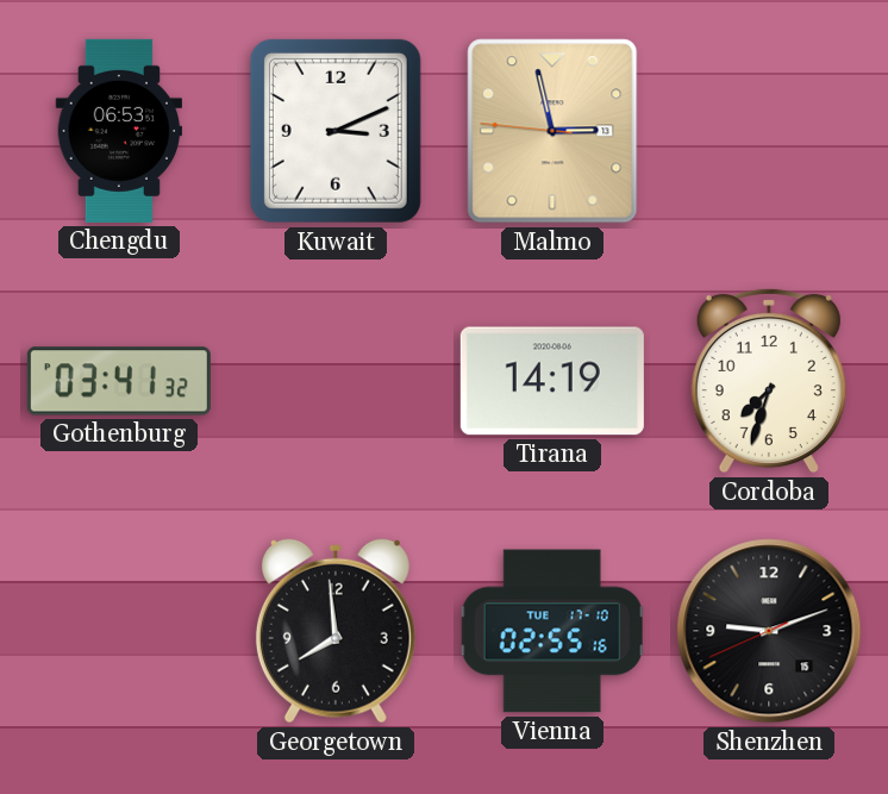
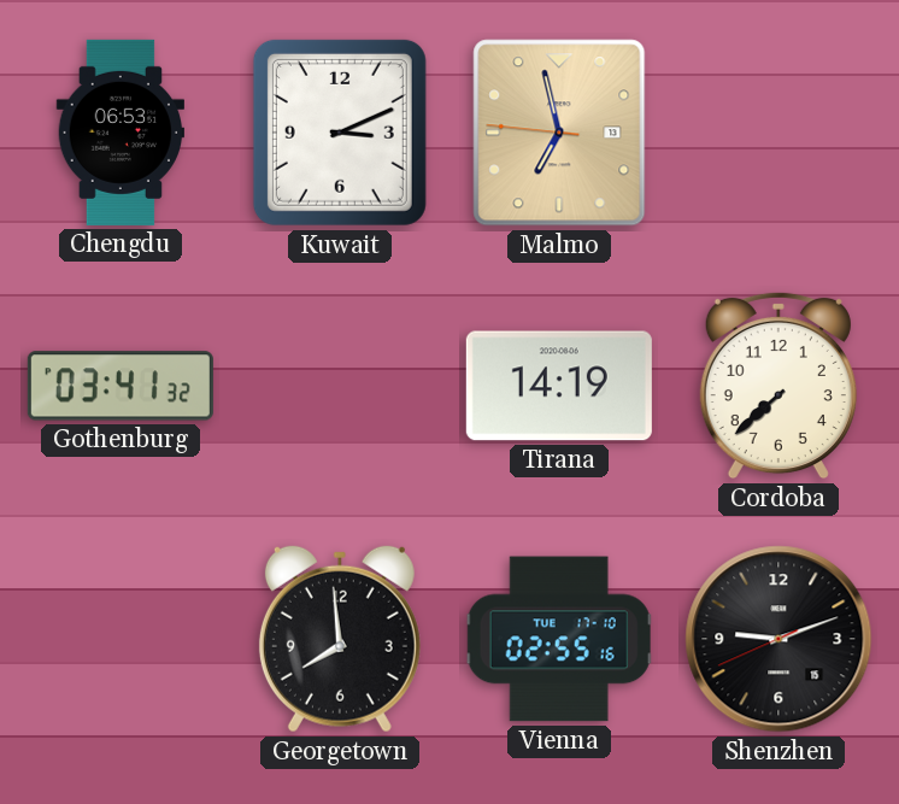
Malmo: 2:57 -> 6:57
Cordoba: 7:33 -> 7:38
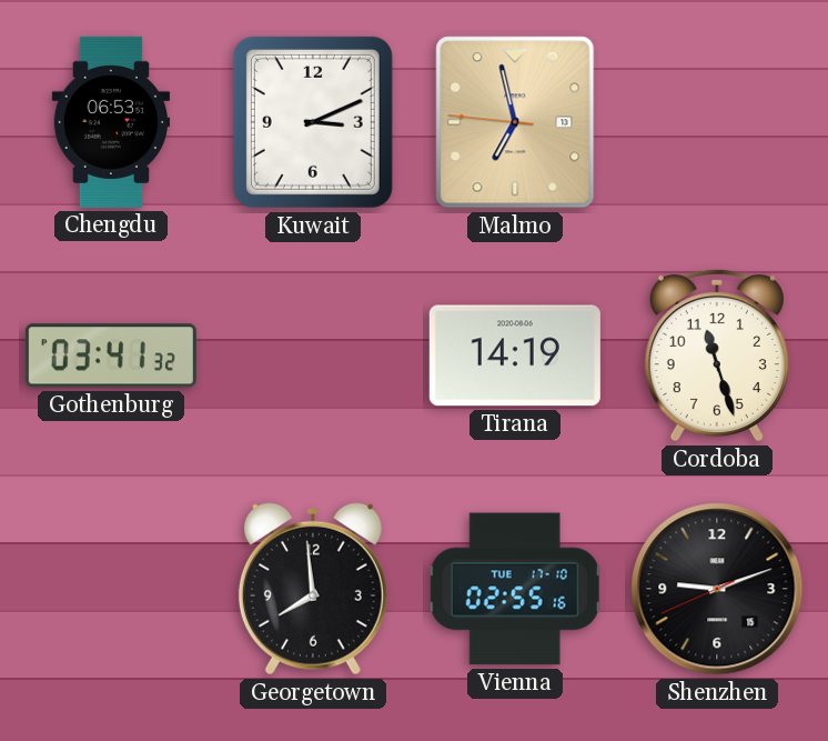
Cordoba: 7:38 -> 11:27
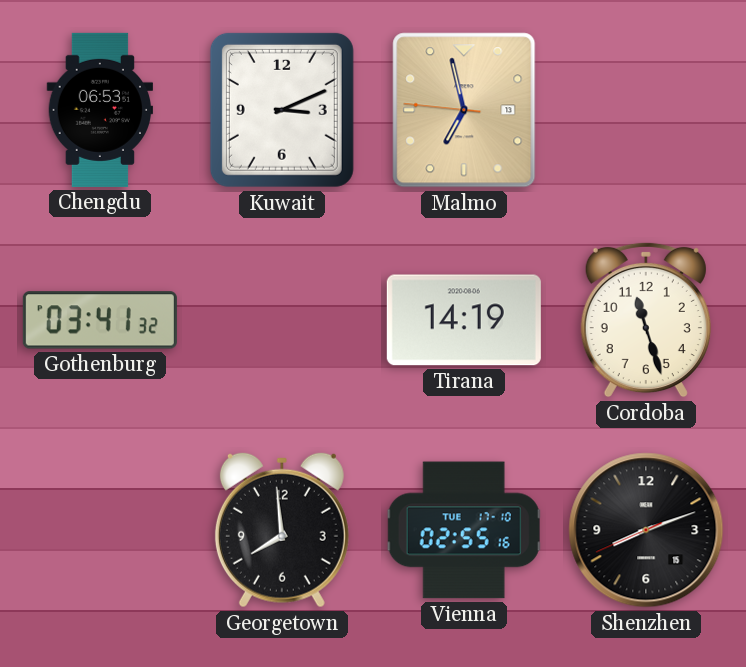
Shenzhen: 9:11 -> 8:11
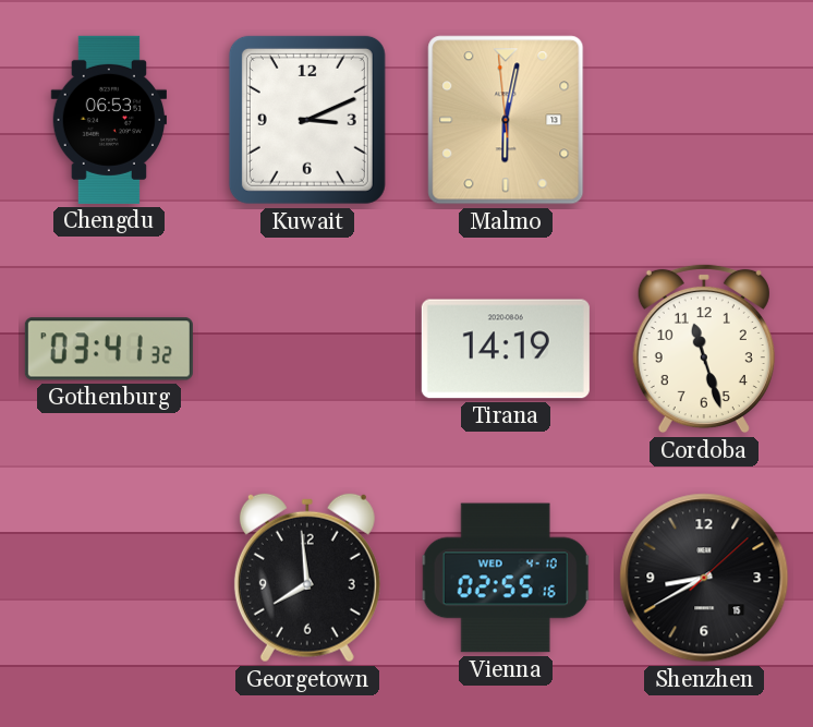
Malmo: 6:57 -> 6:01
Vienna date: TUE 17-10 -> WED 4-10
Shenzhen: 8:11 -> 8:40
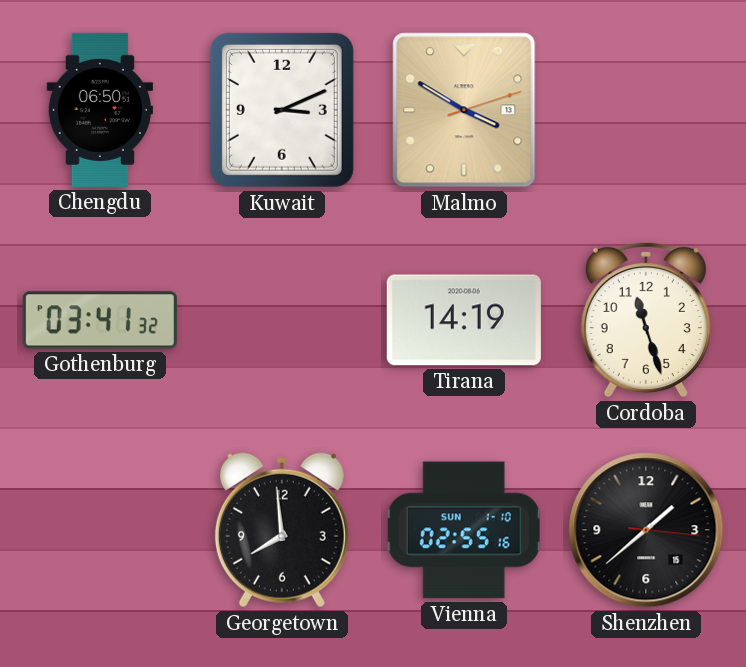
Chengdu: 06:53 -> 06:50
Malmo: 6:01 -> 3:50
Vienna date: WED 4-10 -> SUN 1-10
Shenzhen: 8:40 -> 1:38
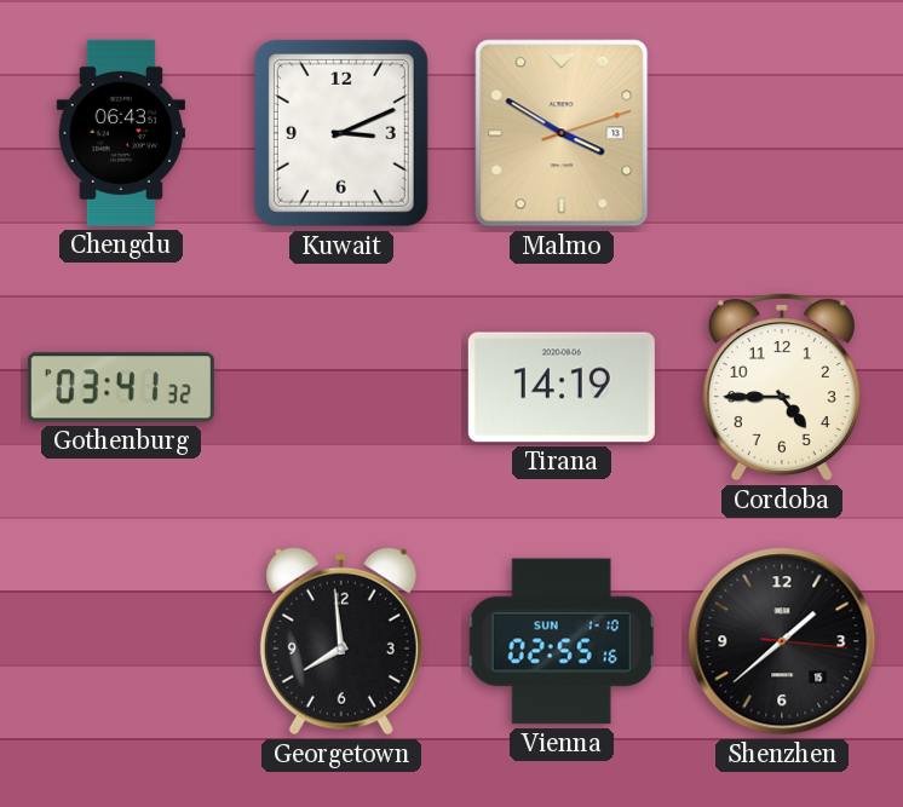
Chengdu: 06:50 -> 06:43
Cordoba: 11:27 -> 4:45
